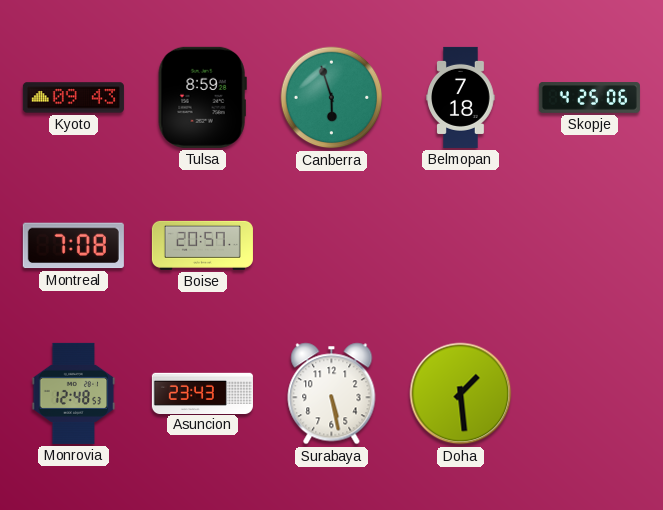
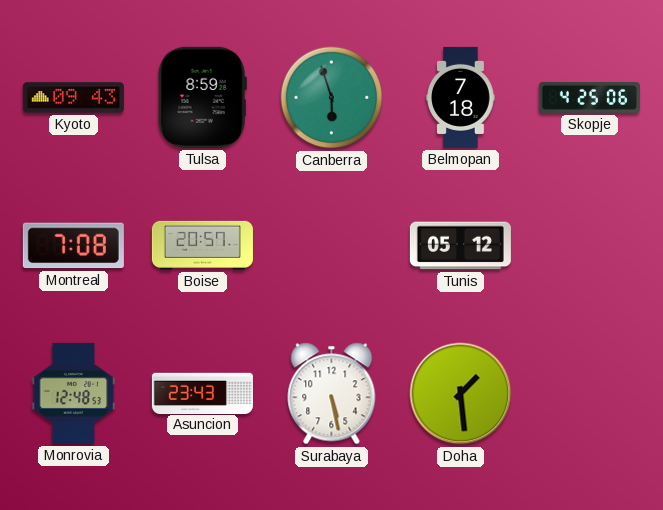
Tunis: none -> 05:12
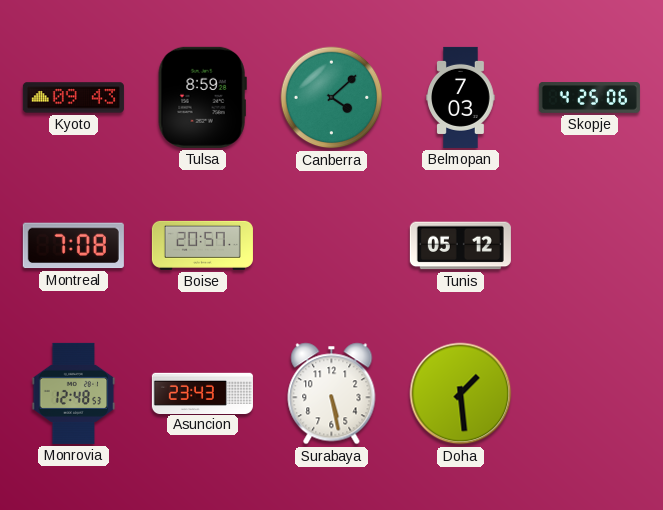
Canberra: 5:57 -> 4:08
Belmopan: 7:18 -> 7:03
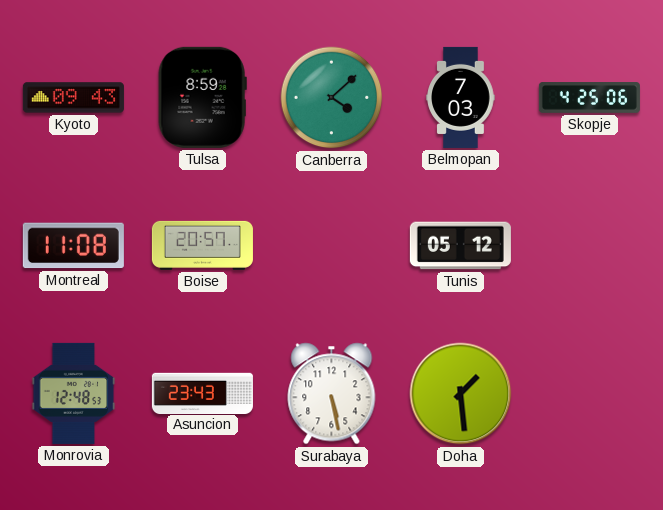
Montreal: 7:08 -> 11:08
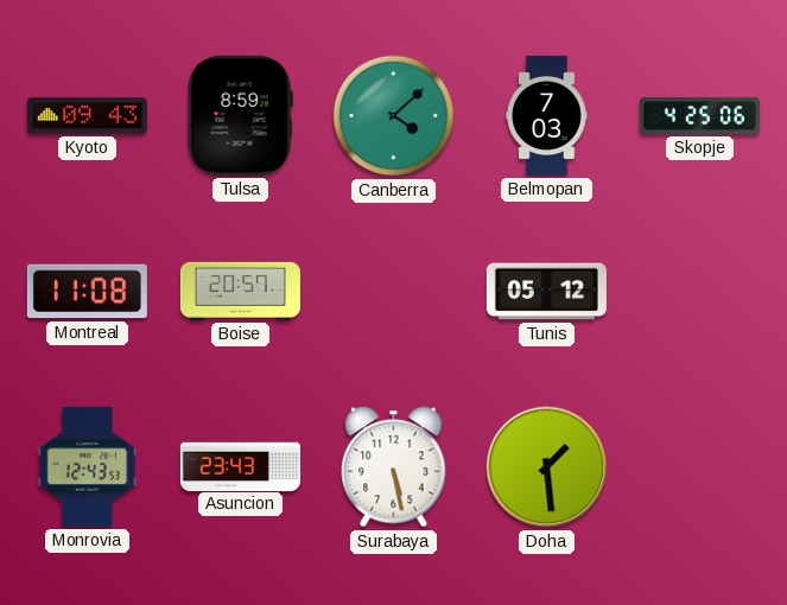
Monrovia: 12:48 -> 12:43
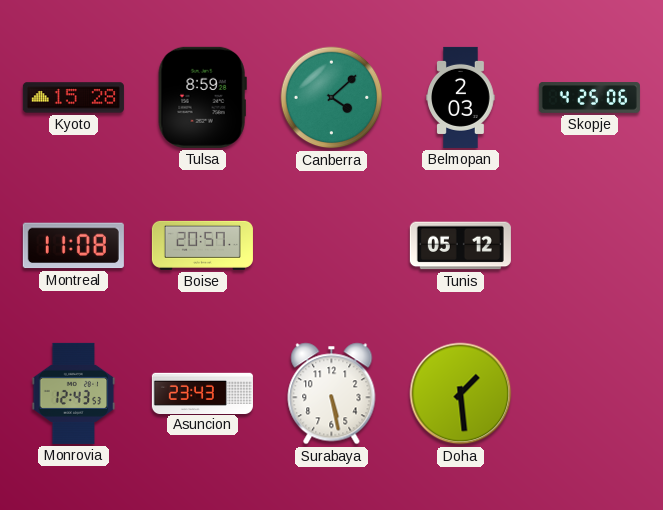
Kyoto: 09:43 -> 15:28
Belmopan: 7:03 -> 2:03
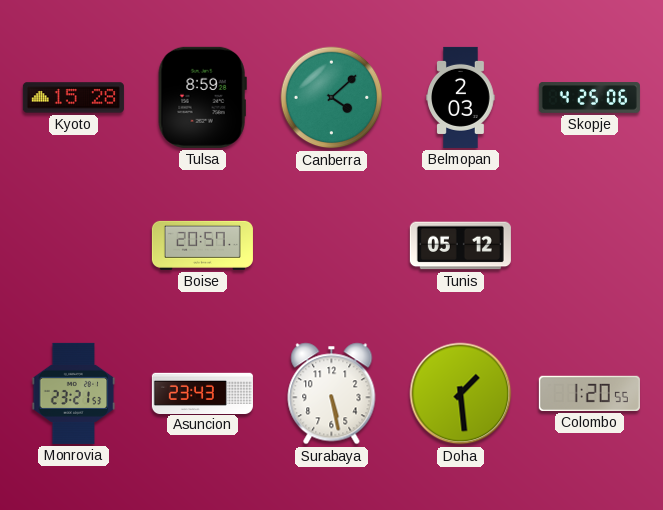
Montreal: 11:08 -> none
Monrovia: 12:43 -> 23:21
Colombo: none -> 1:20
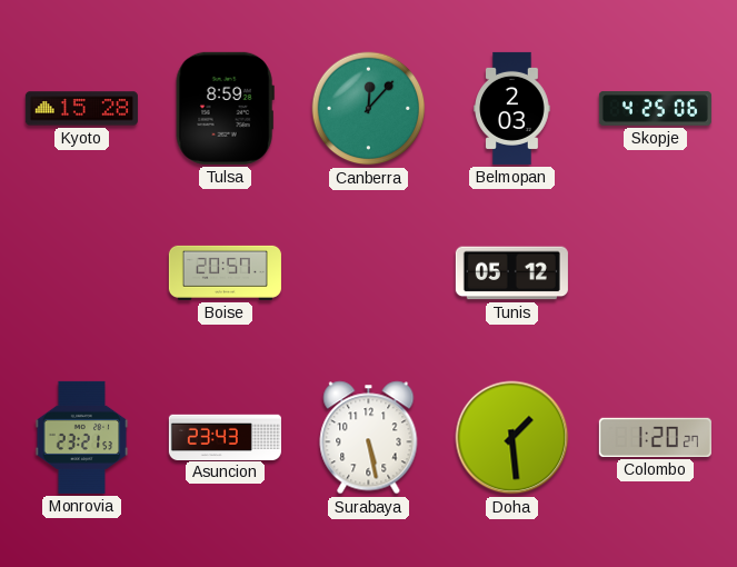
Canberra: 4:08 -> 12:07
Colombo: 1:20:55 -> 1:20:27
